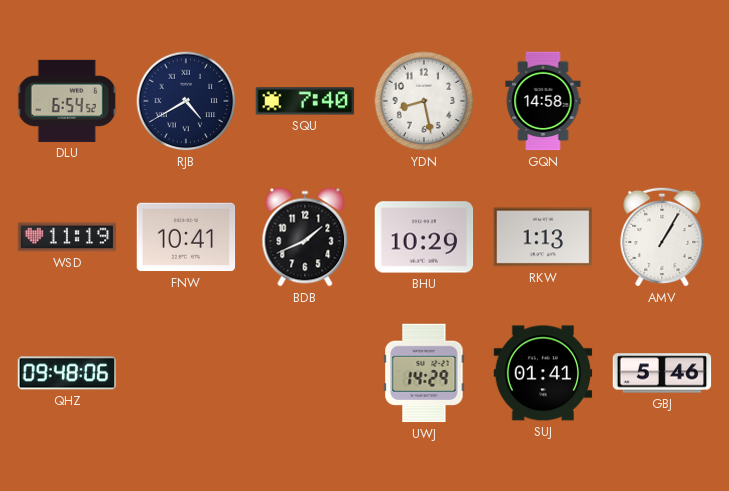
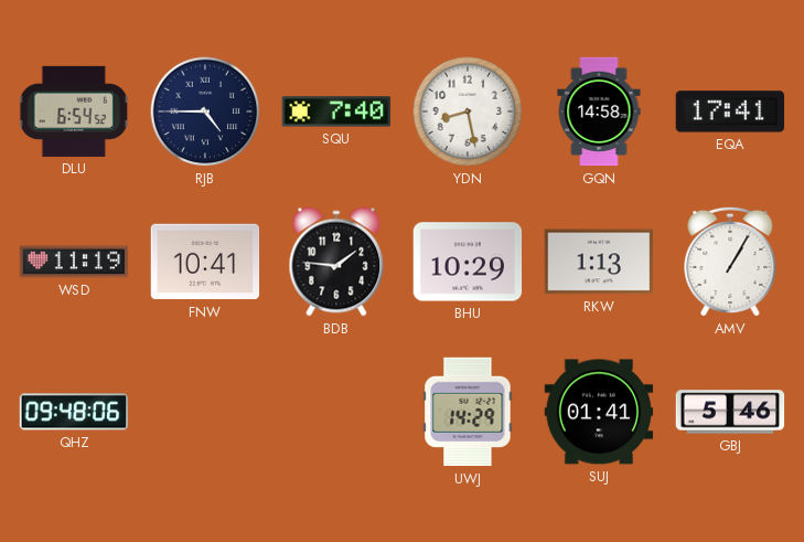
RJB: 4:40 -> 4:45
EQA: none -> 17:41
BDB: 1:41 -> 1:46
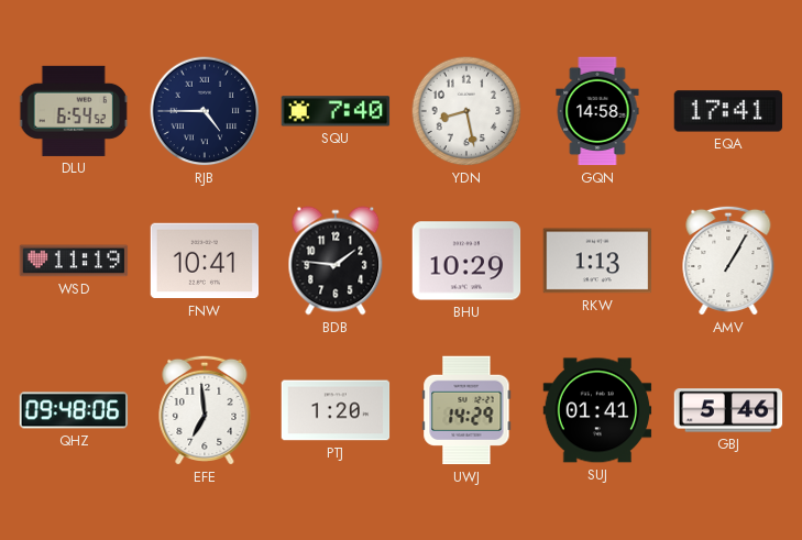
EFE: none -> 6:59
PTJ: none -> 1:20
